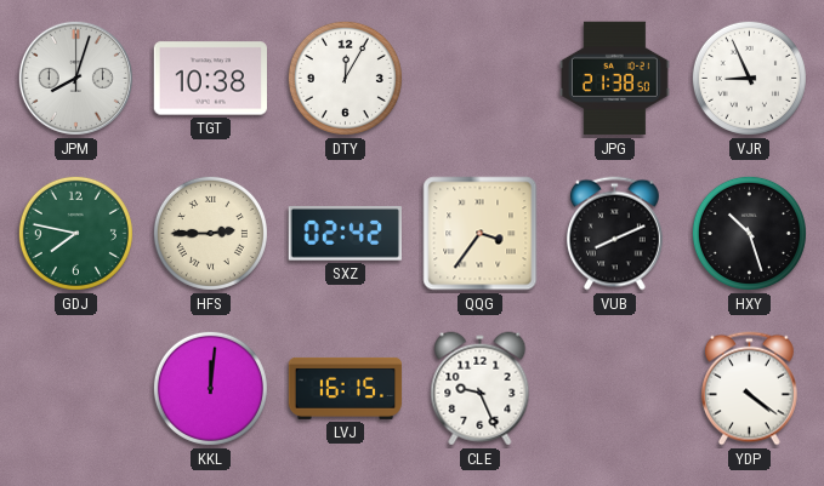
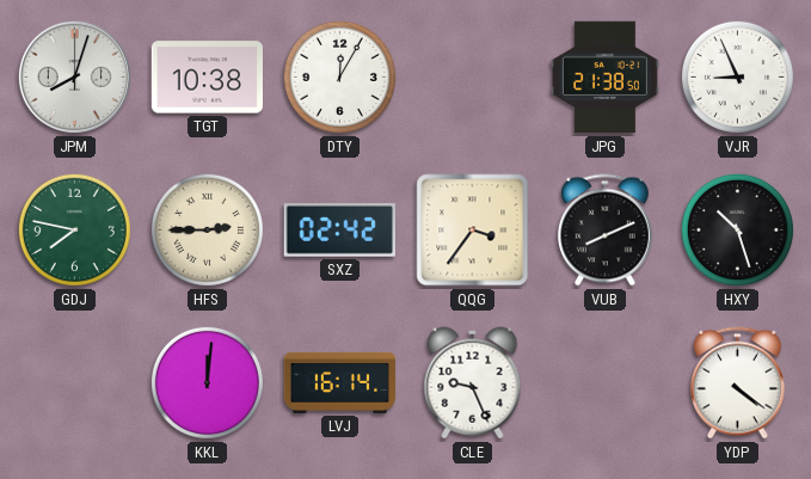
LVJ: 16:15 -> 16:14
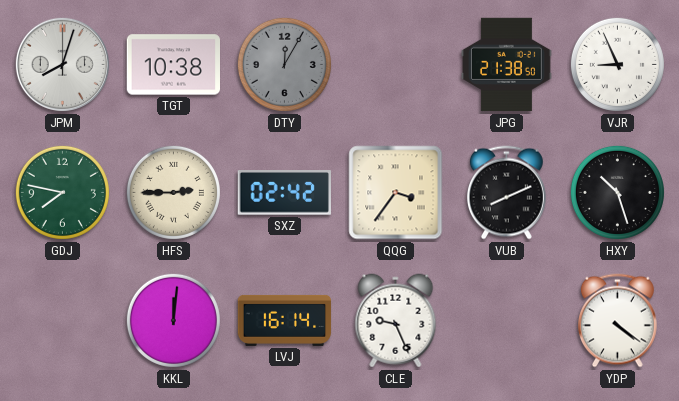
DTY dial: white -> grey
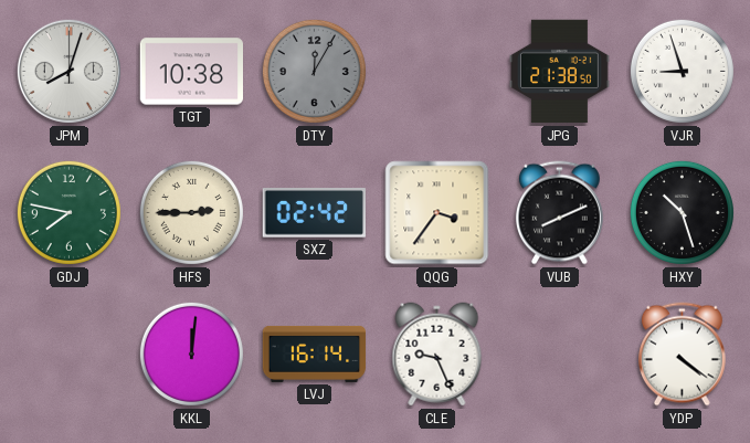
VJR: 8:56 -> 8:57
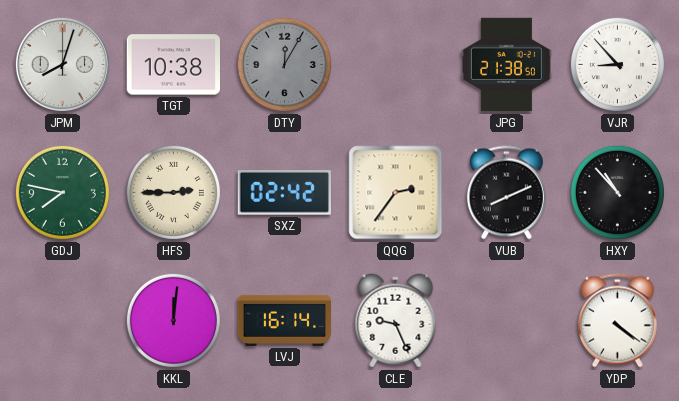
VJR: 8:57 -> 8:53
QQG: 3:36 -> 2:36
HXY: 10:27 -> 10:53
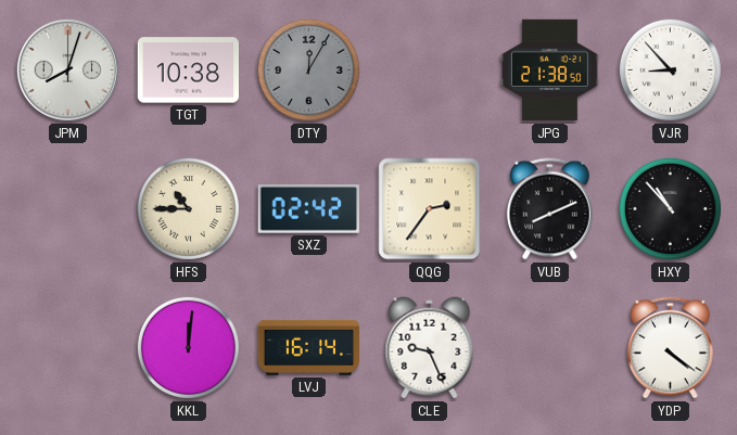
GDJ: 7:47 -> none
HFS: 2:45 -> 10:45
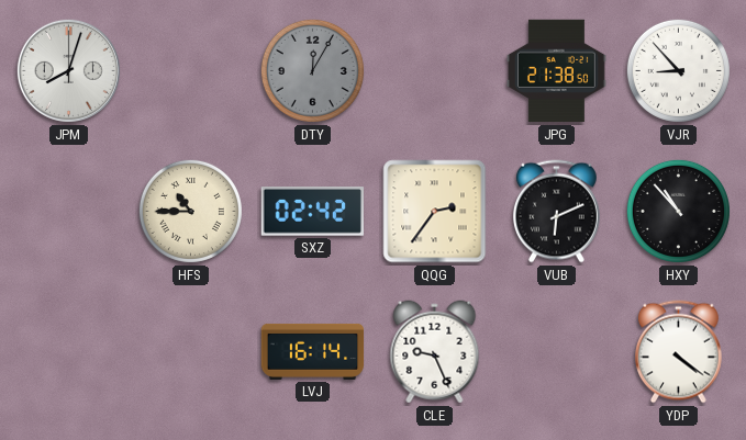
TGT: 10:38 -> none
VUB: 8:11 -> 6:11
KKL: 12:01 -> none
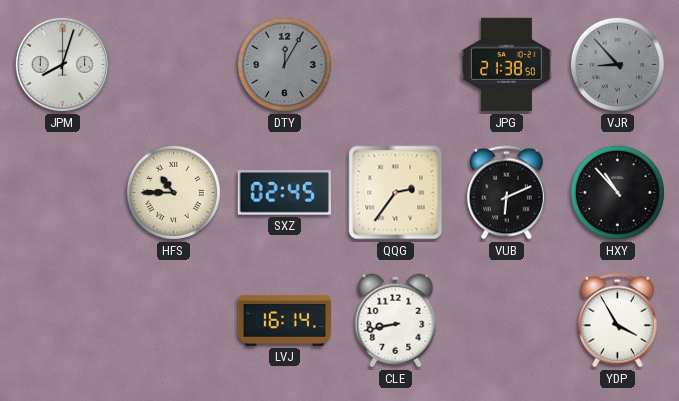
VJR dial: white -> grey
SXZ: 02:42 -> 02:45
CLE: 9:26 -> 8:43
YDP: 4:21 -> 3:55
